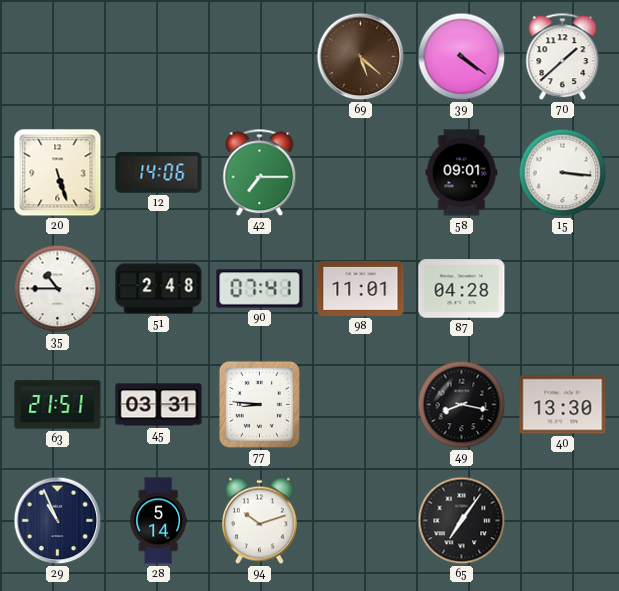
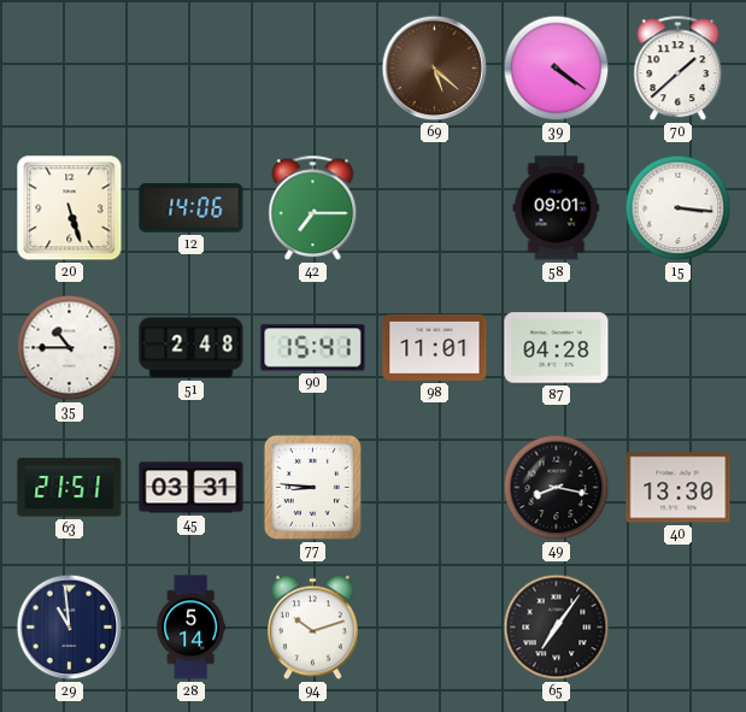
90: 07:41 -> 15:41
29: 10:56 -> 10:59
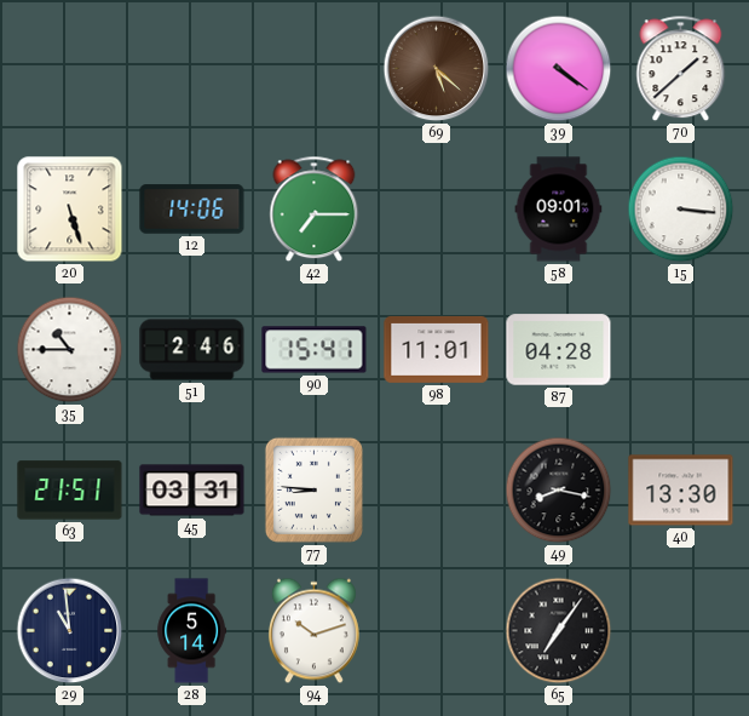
51: 2:48 -> 2:46
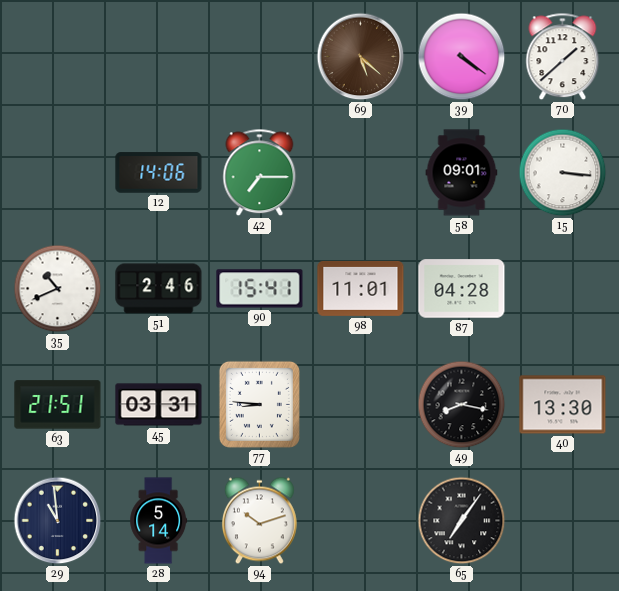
20: 5:27 -> none
35: 10:45 -> 10:41
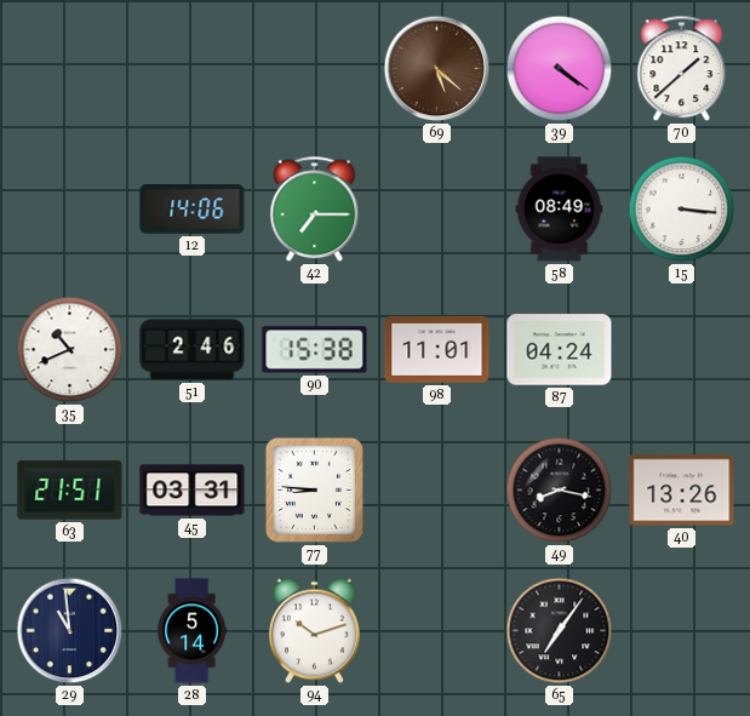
58: 09:01 -> 08:49
90: 15:41 -> 15:38
87: 04:28 -> 04:24
40: 13:30 -> 13:26
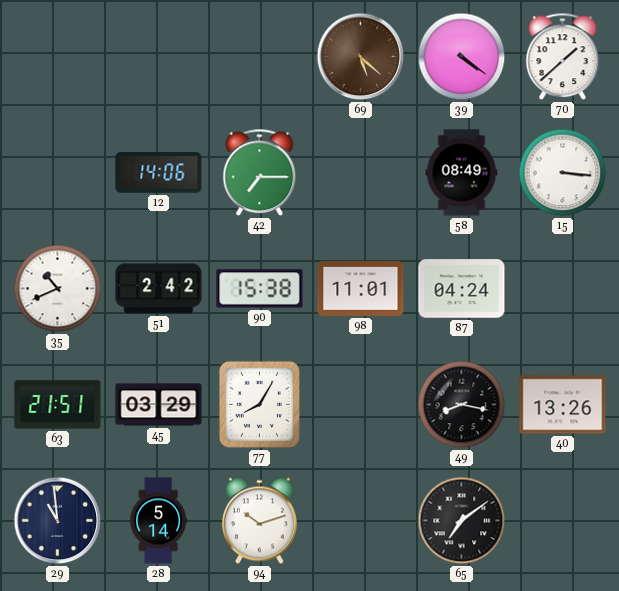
51: 2:46 -> 2:42
45: 03:31 -> 03:29
77: 8:46 -> 8:05
65: 7:06 -> 7:09
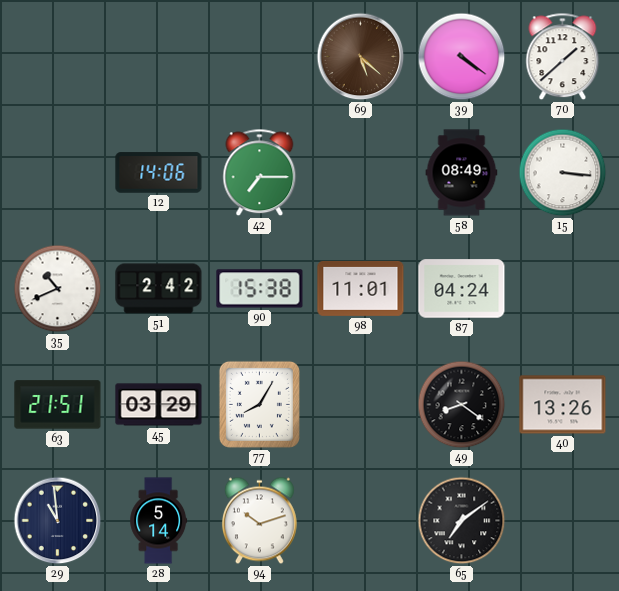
49: 8:17 -> 8:21
